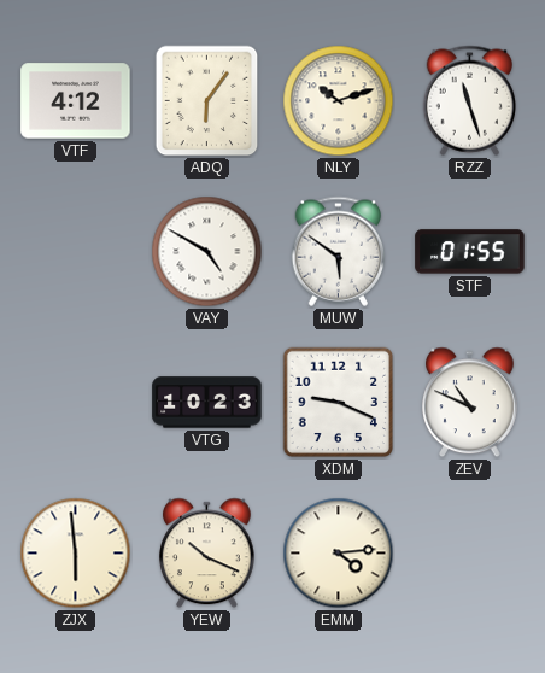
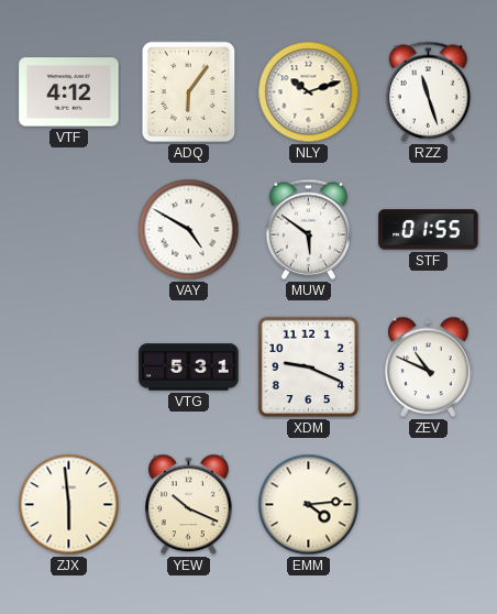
VTG: 10:23 -> 5:31
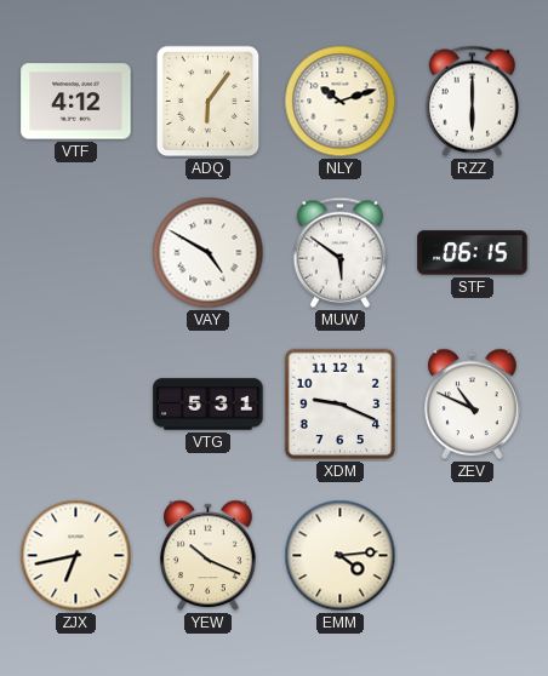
RZZ: 11:27 -> 6:00
STF: 01:55 -> 06:15
ZJX: 5:59 -> 6:43
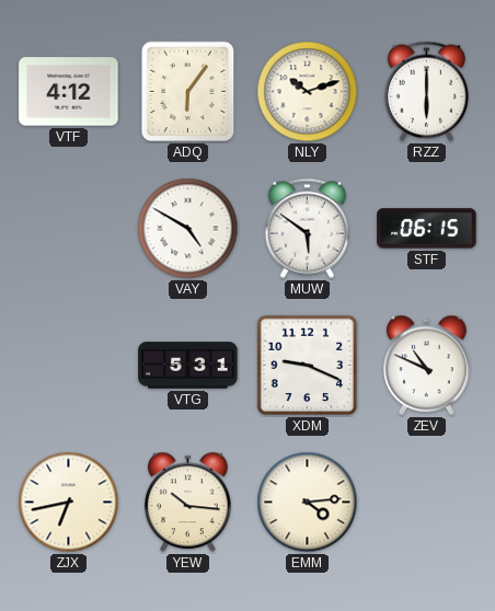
YEW: 10:19 -> 10:16
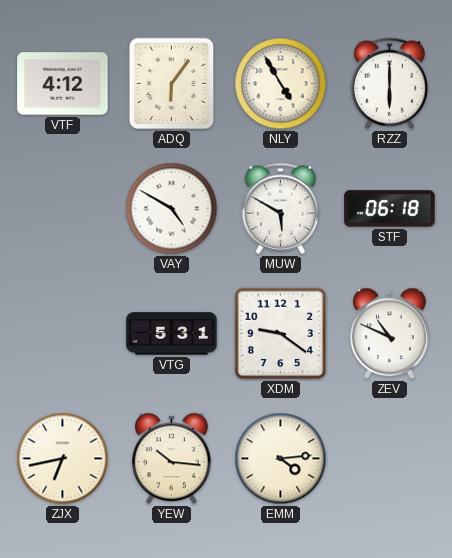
NLY: 10:12 -> 4:55
MUW: 5:51 -> 5:50
STF: 06:15 -> 06:18
XDM: 9:19 -> 9:21
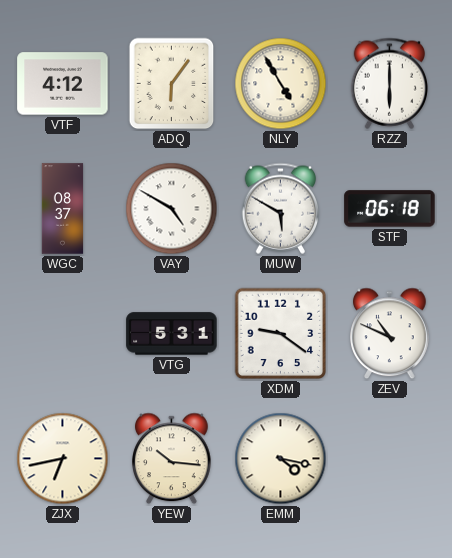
WGC: none -> 08:37
EMM: 4:14 -> 4:17
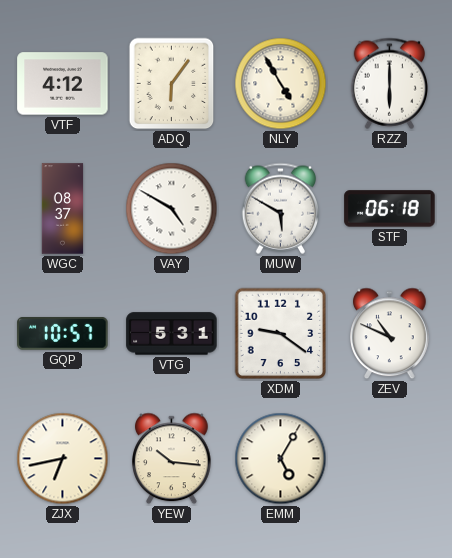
GQP: none -> 10:57
EMM: 4:17 -> 5:05
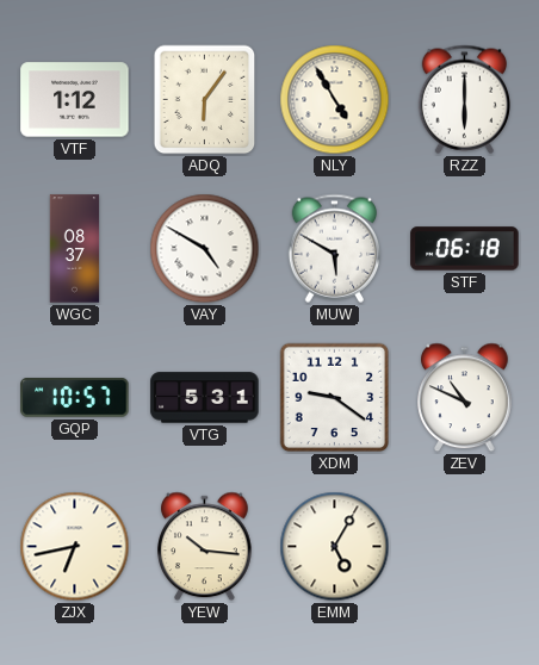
VTF: 4:12 -> 1:12
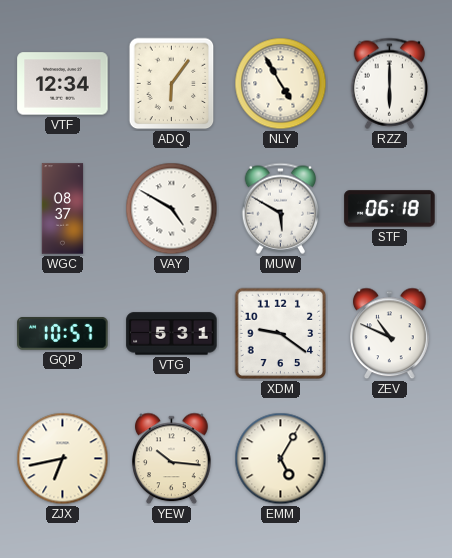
VTF: 1:12 -> 12:34
